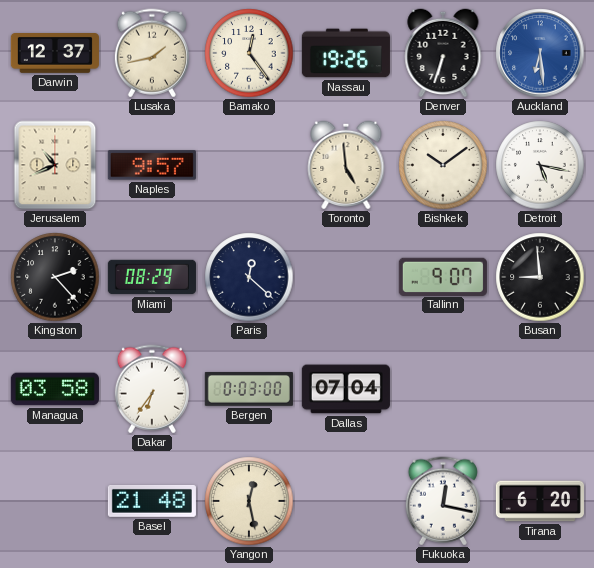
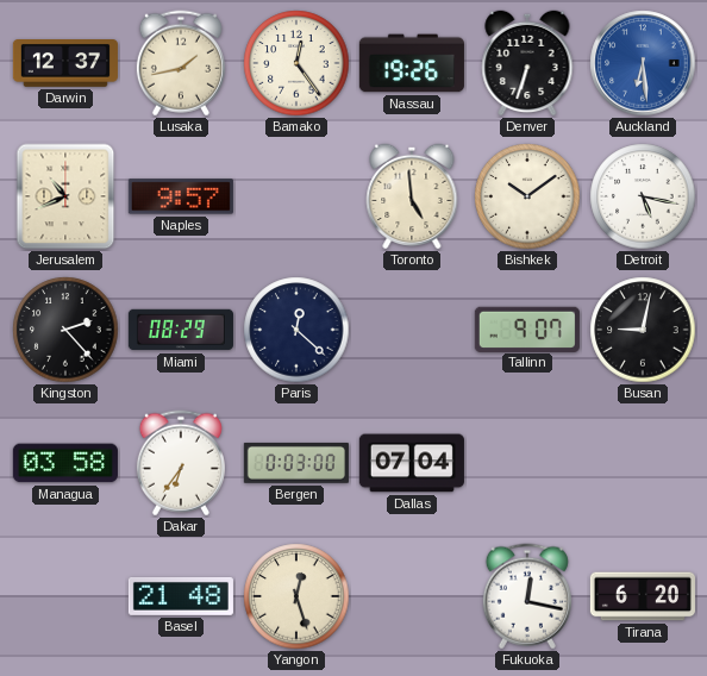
Busan: 8:59 -> 9:02
Yangon: 12:28 -> 12:27
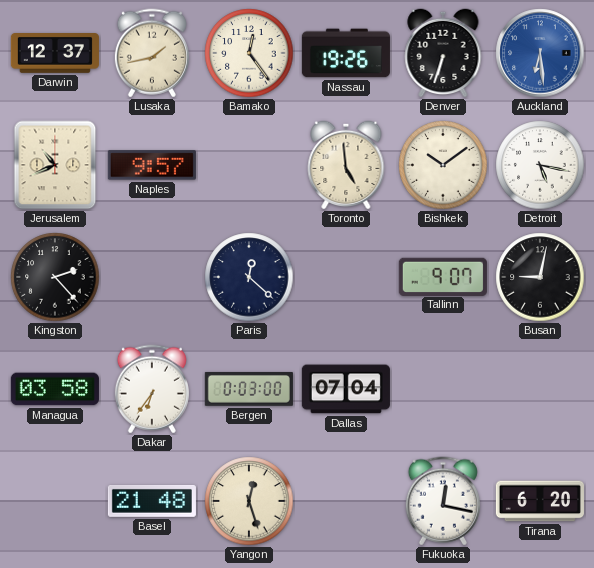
Miami: 08:29 -> none
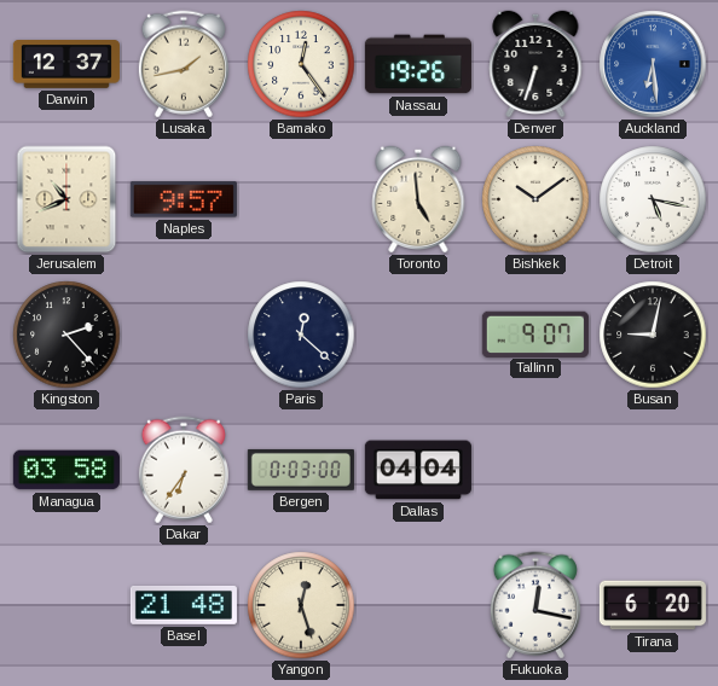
Dallas: 07:04 -> 04:04
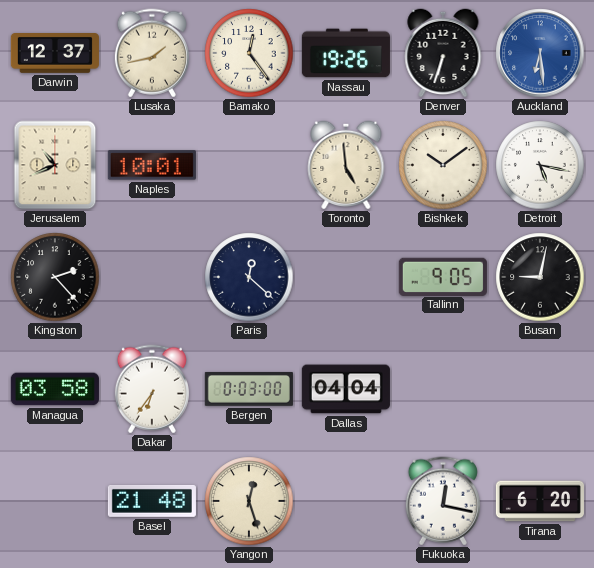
Naples: 9:57 -> 10:01
Tallinn: 9:07 -> 9:05
